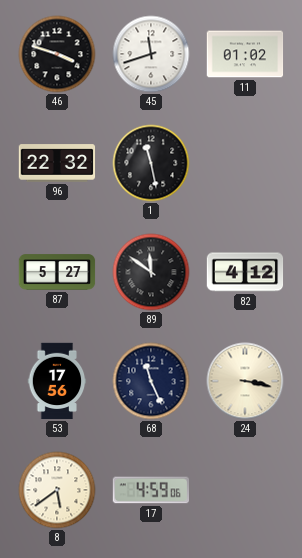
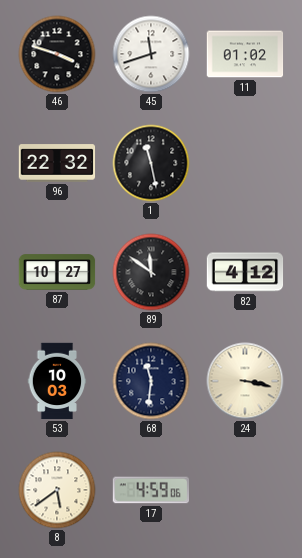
87: 5:27 -> 10:27
53: 17:56 -> 10:03
68: 11:26 -> 11:31
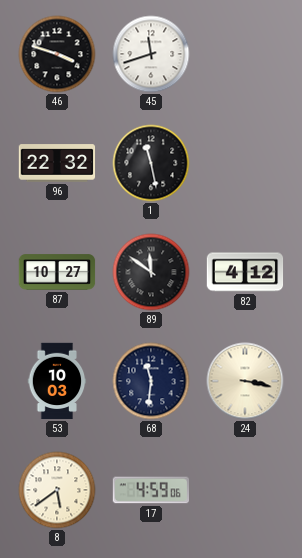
11: 01:02 -> none
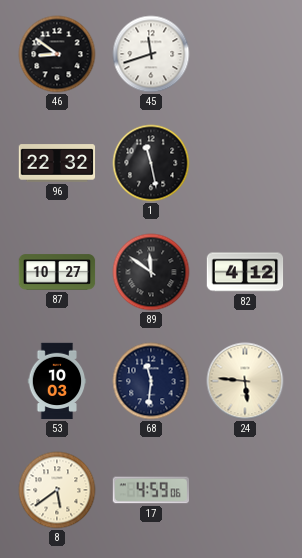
46: 3:48 -> 8:51
24: 3:17 -> 5:46
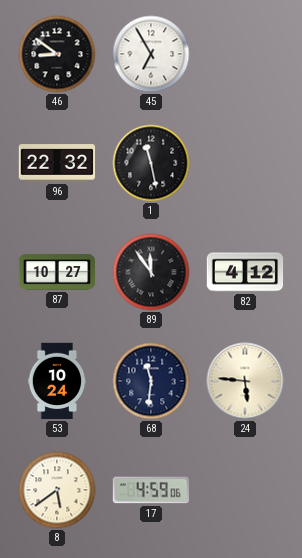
45: 11:42 -> 6:55
89: 11:51 -> 11:54
53: 10:03 -> 10:24
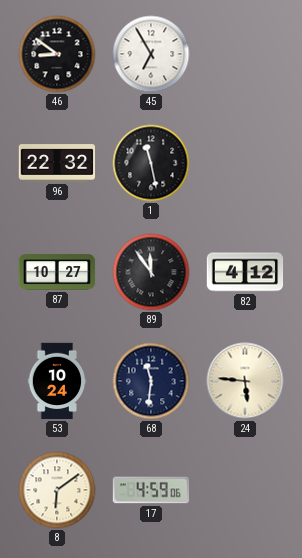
8: 5:39 -> 6:09
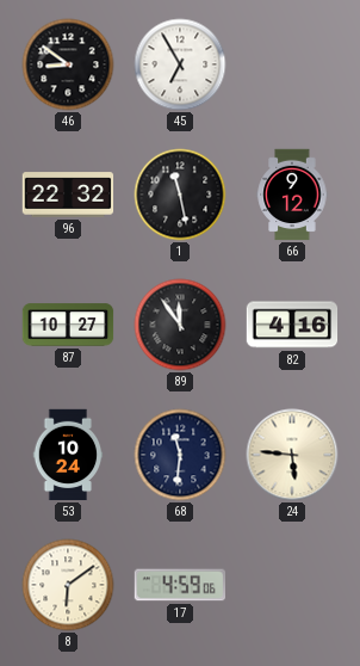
66: none -> 9:12
82: 4:12 -> 4:16
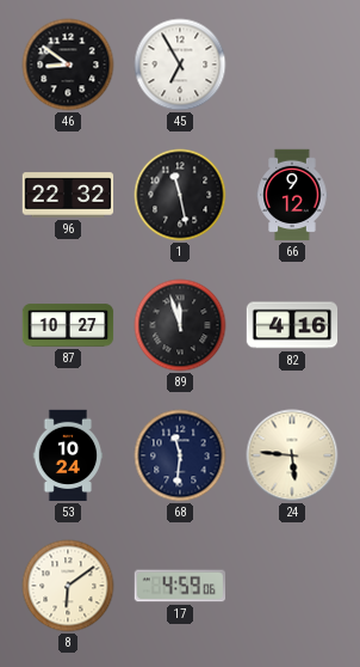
89: 11:54 -> 11:57
